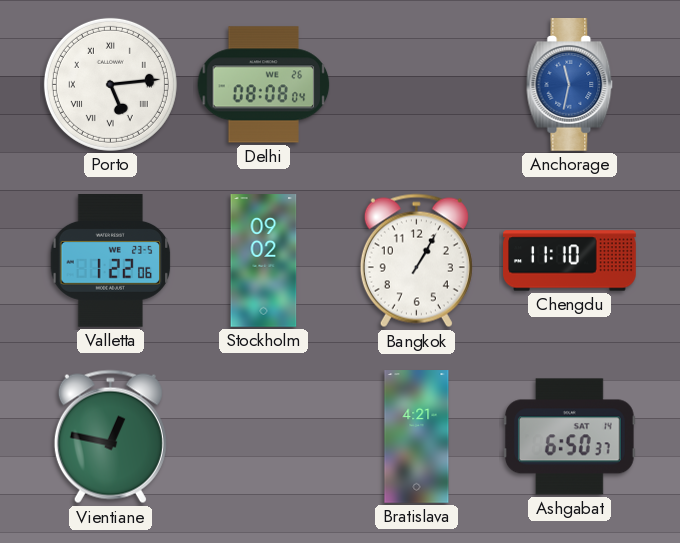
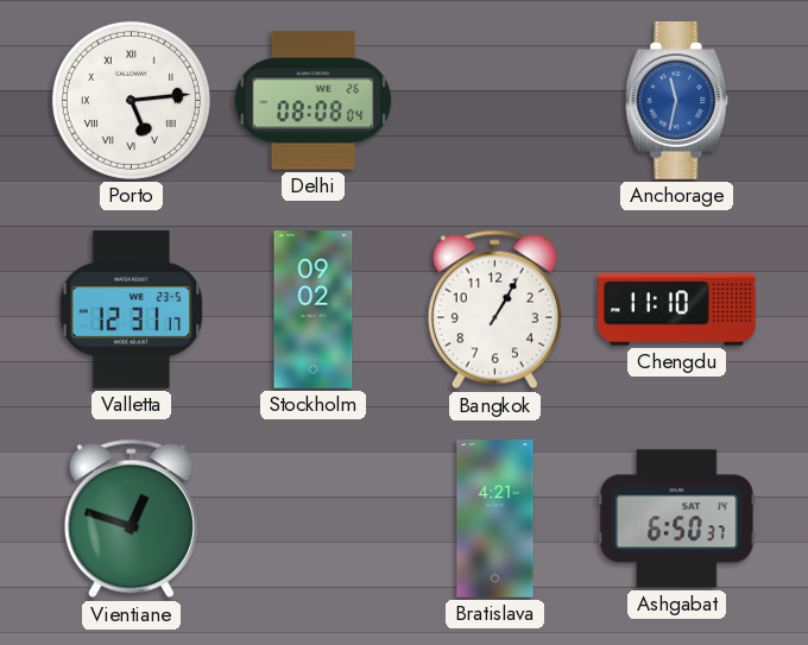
Valletta: 1:22 -> 12:31
Vientiane: 12:47 -> 12:48
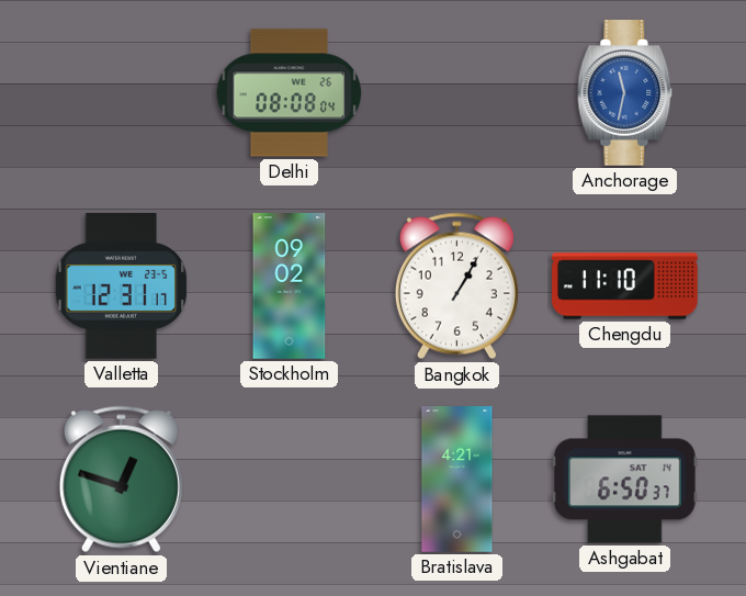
Porto: 5:14 -> none
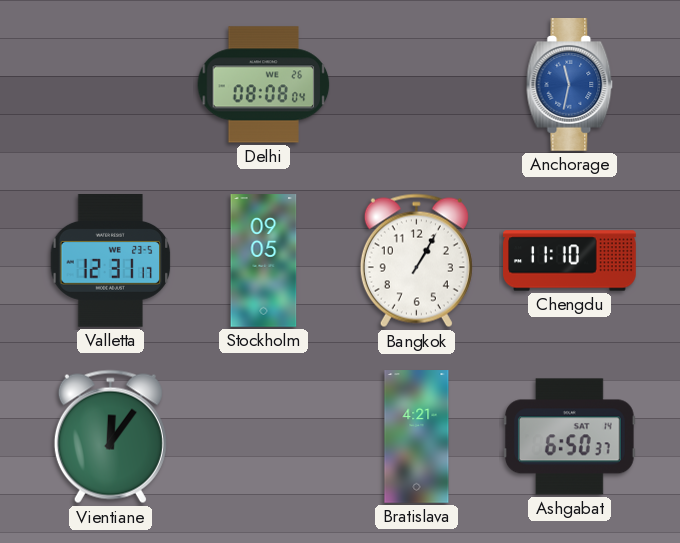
Stockholm: 09:02 -> 09:05
Vientiane: 12:48 -> 12:06
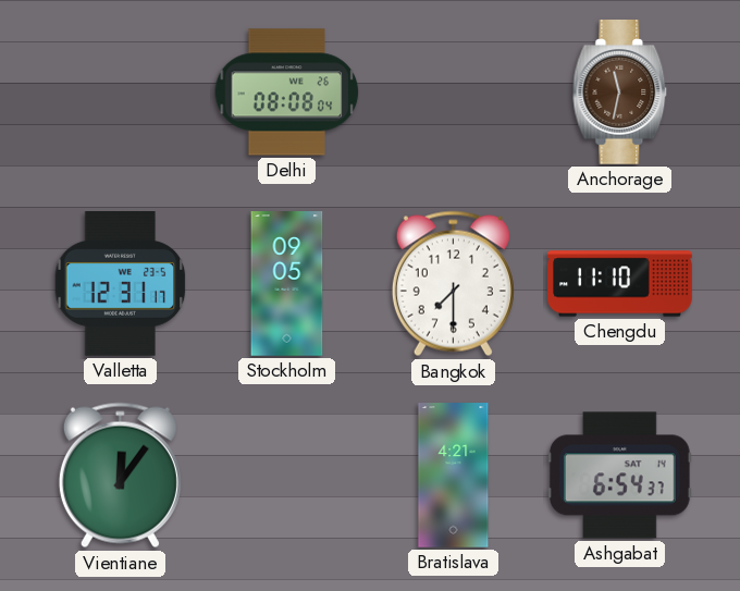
Anchorage dial: blue -> brown
Bangkok: 1:05 -> 7:30
Ashgabat: 6:50 -> 6:54
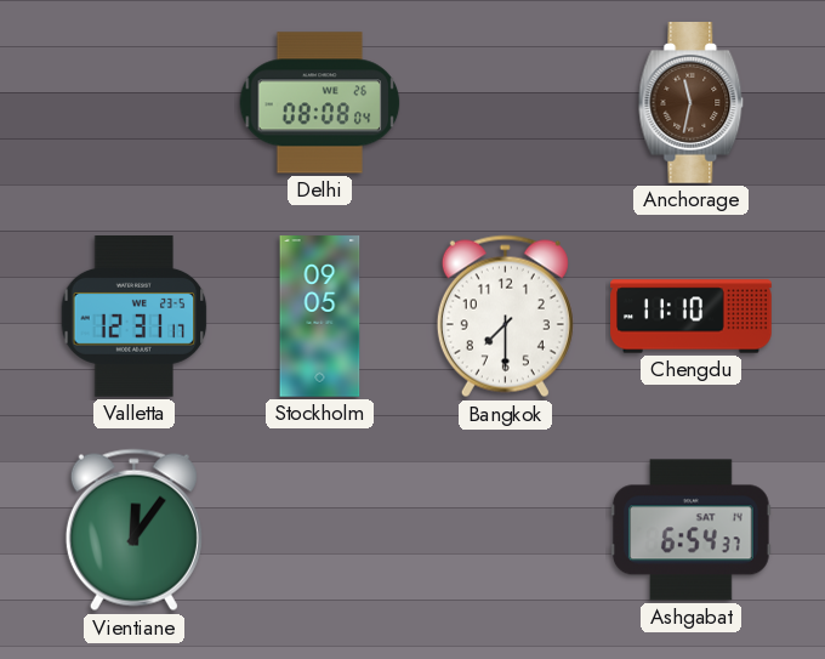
Bratislava: 4:21 -> none
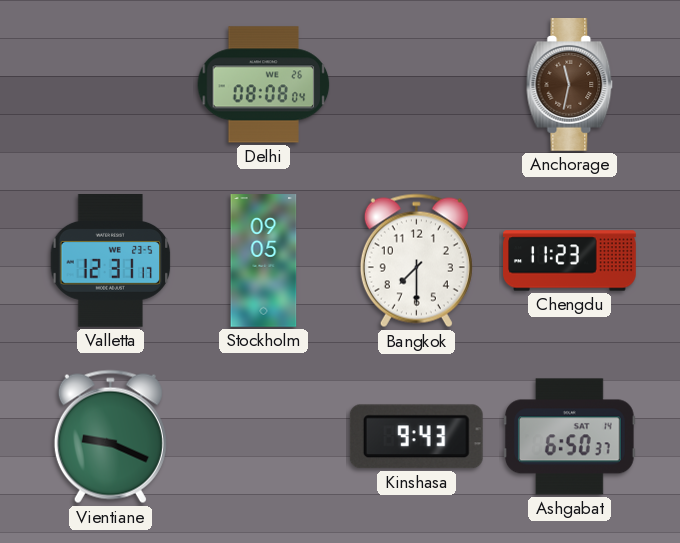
Chengdu: 11:10 -> 11:23
Vientiane: 12:06 -> 9:19
Kinshasa: none -> 9:43
Ashgabat: 6:54 -> 6:50
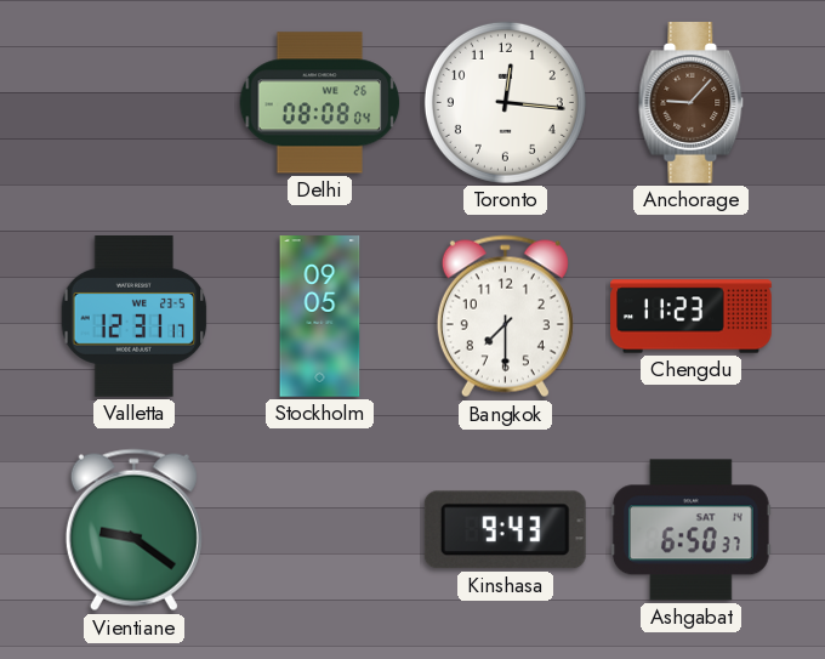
Toronto: none -> 12:16
Anchorage: 11:32 -> 9:07
Vientiane: 9:19 -> 9:21
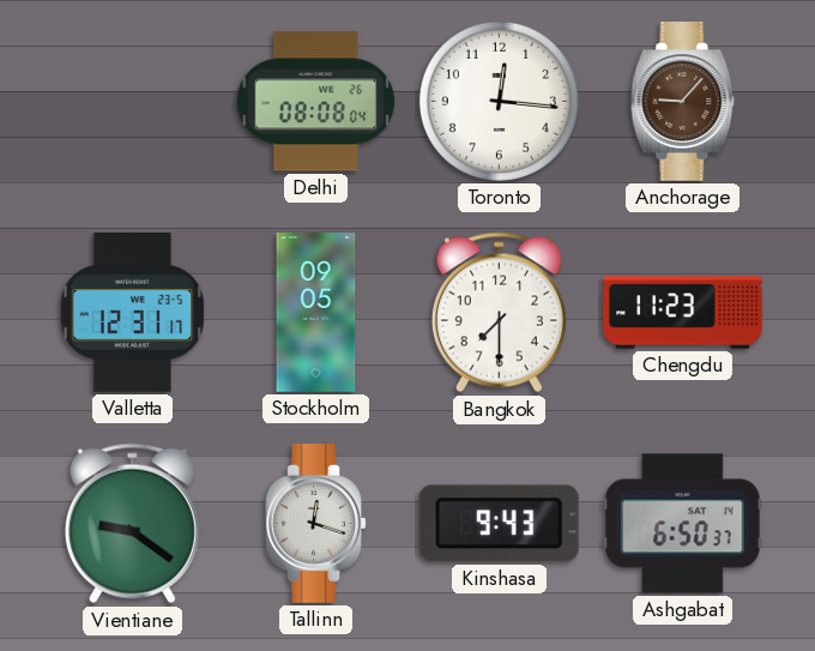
Tallinn: none -> 12:18
